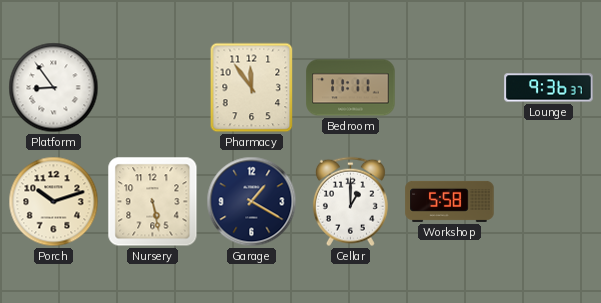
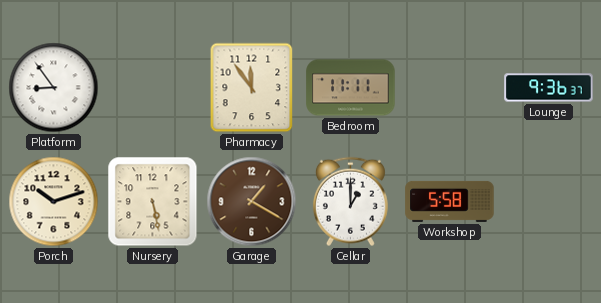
Garage dial: navy -> brown
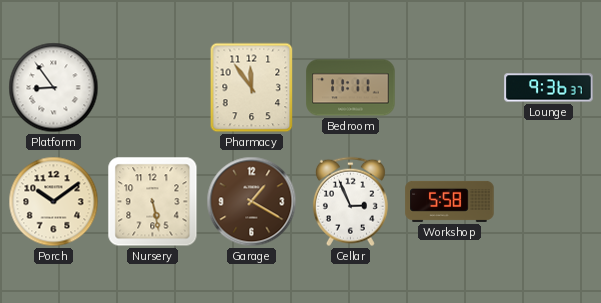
Porch: 10:12 -> 10:09
Cellar: 1:00 -> 2:56
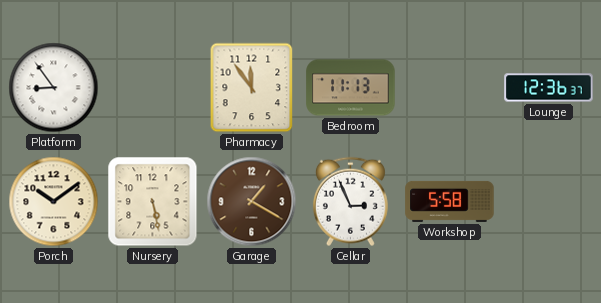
Bedroom: 11:11 -> 11:13
Lounge: 9:36 -> 12:36
